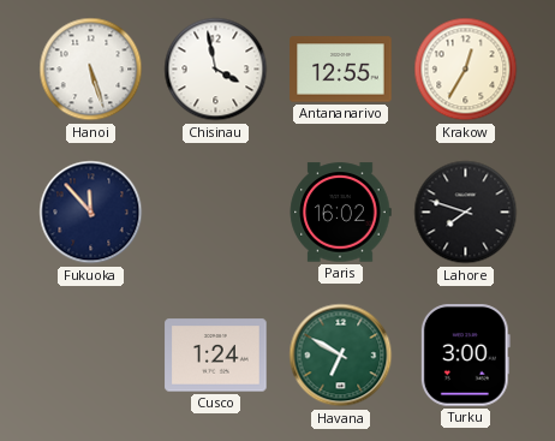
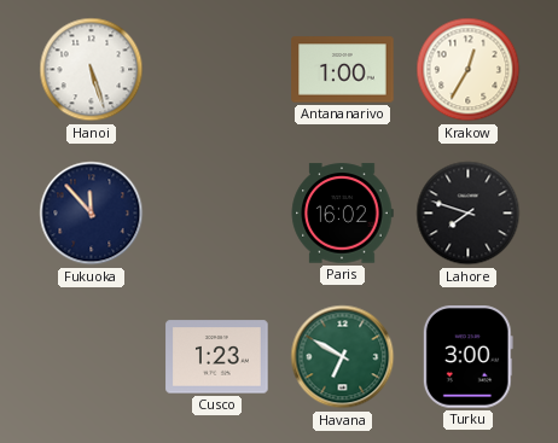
Chisinau: 3:58 -> none
Antananarivo: 12:55 -> 1:00
Cusco: 1:24 -> 1:23
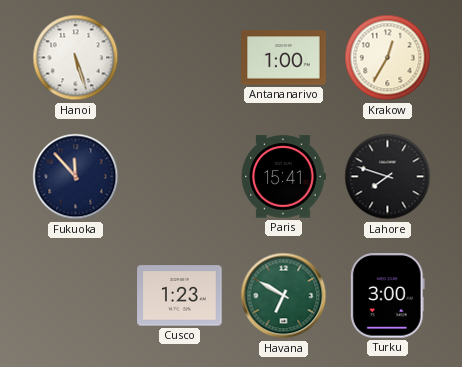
Paris: 16:02 -> 15:41
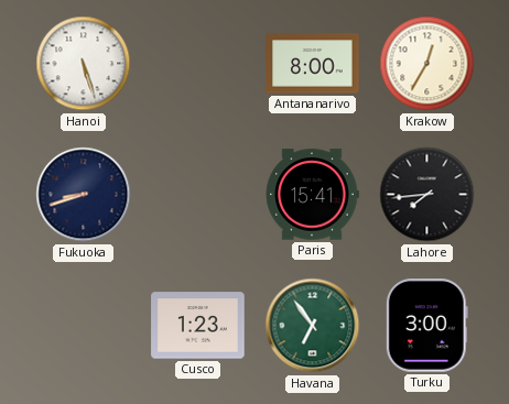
Antananarivo: 1:00 -> 8:00
Fukuoka: 11:53 -> 8:42
Lahore: 7:48 -> 7:44
Havana: 6:50 -> 6:54
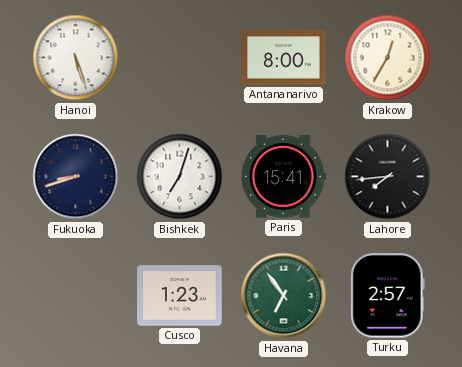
Bishkek: none -> 7:03
Turku: 3:00 -> 2:57
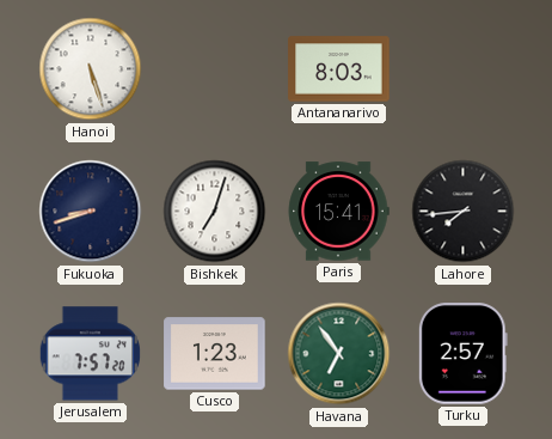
Antananarivo: 8:00 -> 8:03
Krakow: 12:35 -> none
Jerusalem: none -> 7:57
